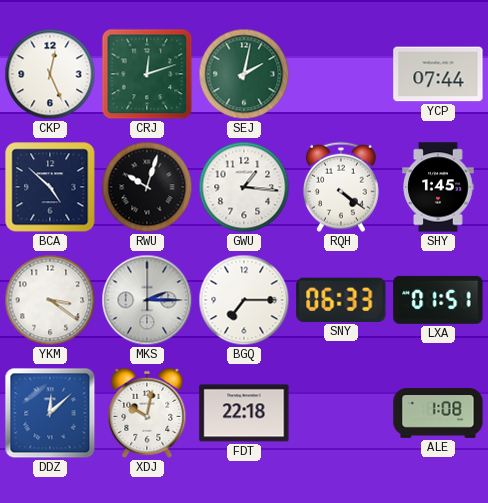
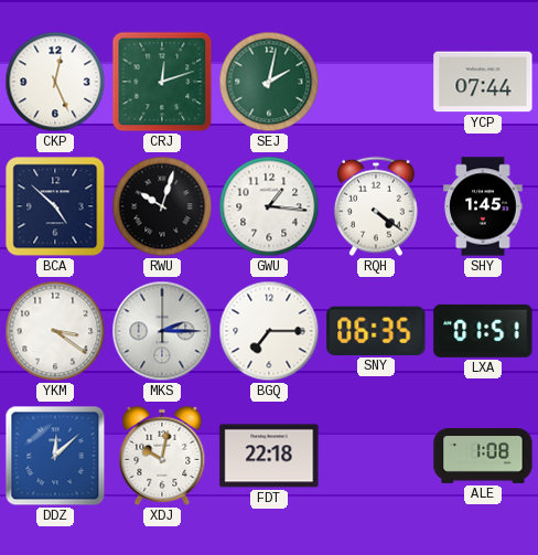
SNY: 06:33 -> 06:35
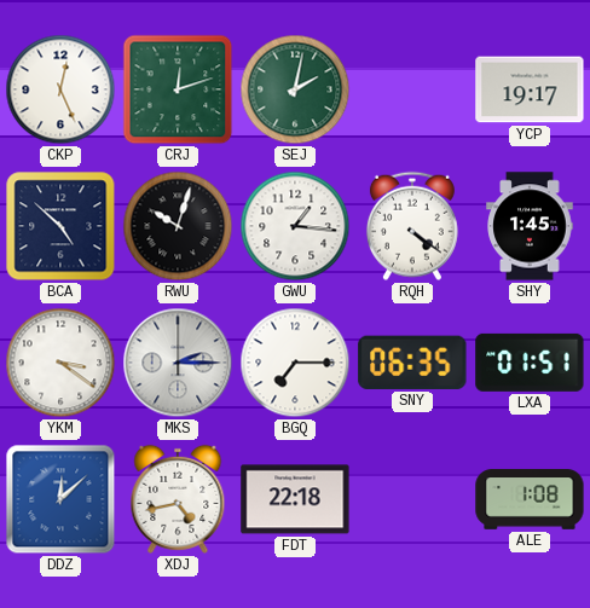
YCP: 07:44 -> 19:17
XDJ: 10:02 -> 4:43
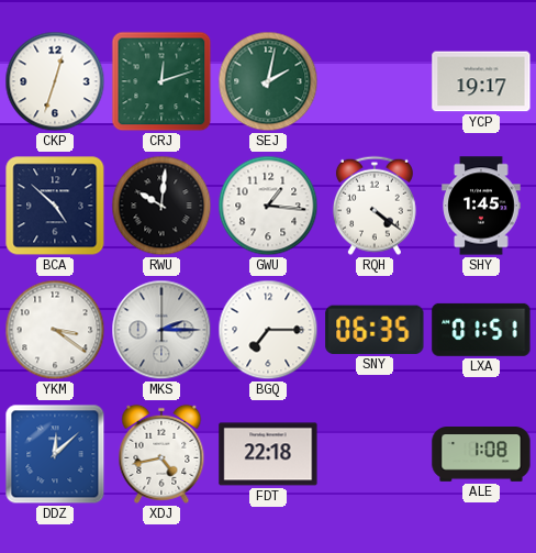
CKP: 12:26 -> 12:33
RWU: 10:03 -> 10:01
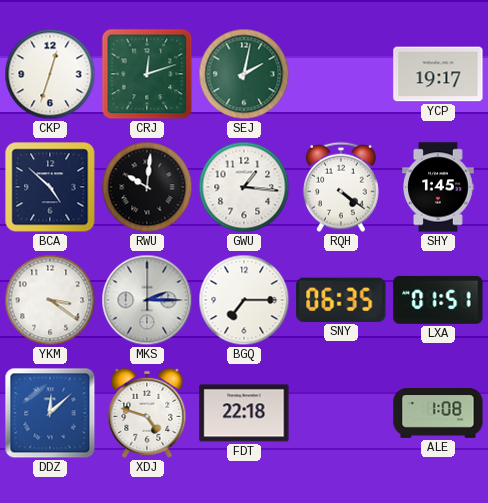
XDJ: 4:43 -> 4:48
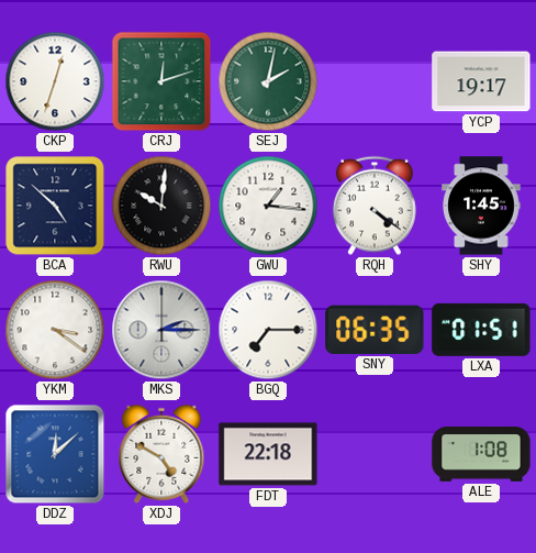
XDJ: 4:48 -> 4:50
